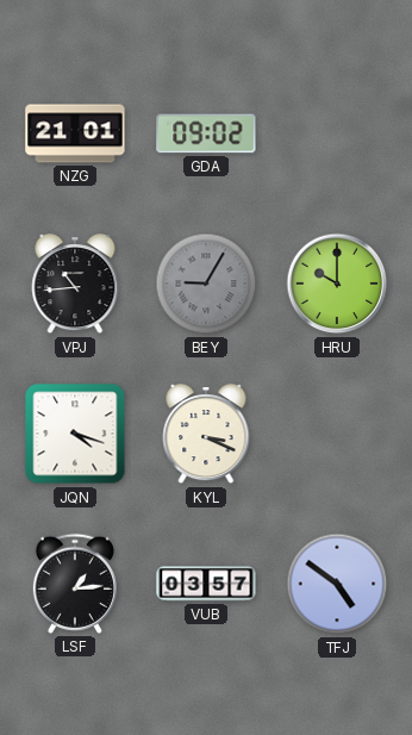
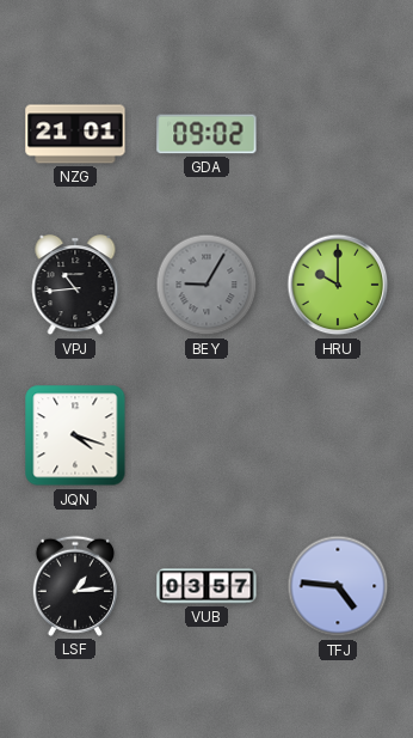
KYL: 3:19 -> none
TFJ: 4:51 -> 4:46
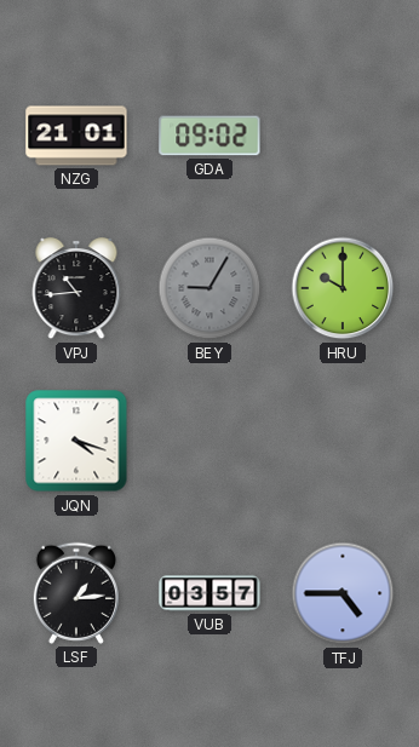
TFJ: 4:46 -> 4:45
